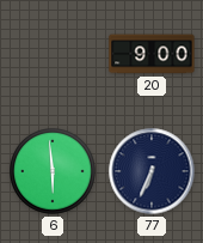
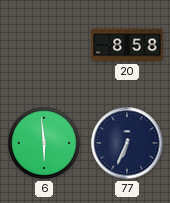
20: 9:00 -> 8:58
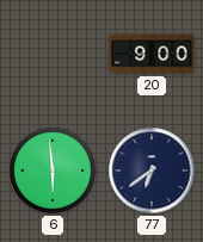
20: 8:58 -> 9:00
77: 6:34 -> 6:39
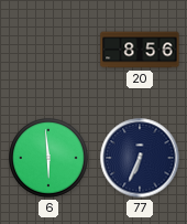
20: 9:00 -> 8:56
77: 6:39 -> 6:34
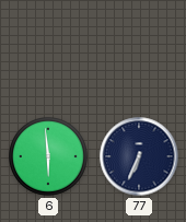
20: 8:56 -> none
